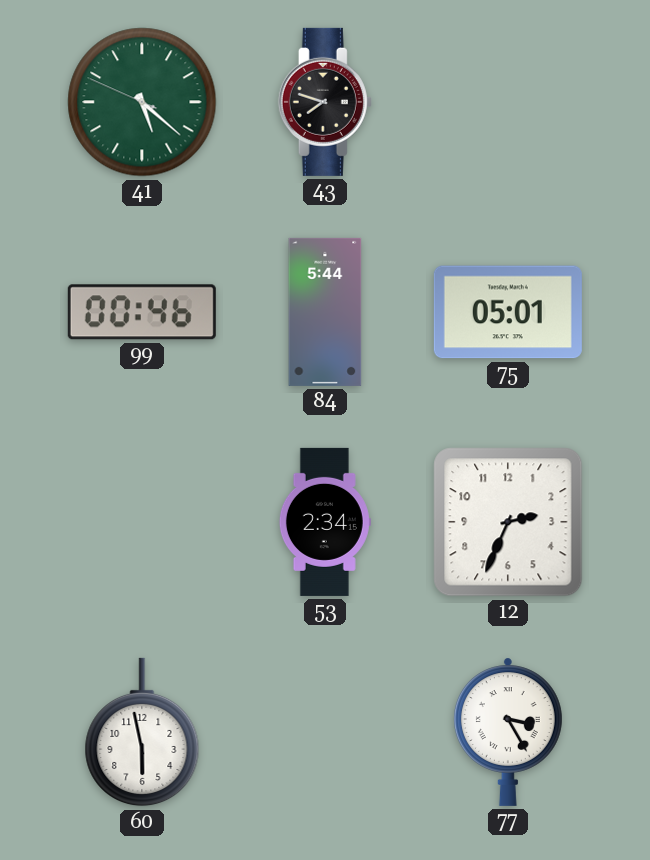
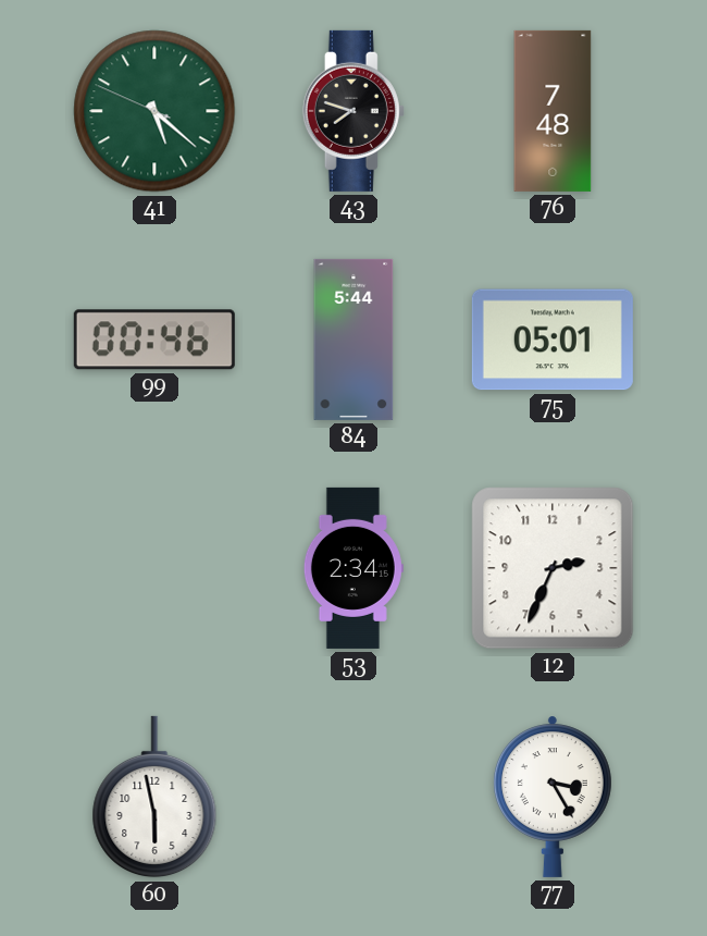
76: none -> 7:48
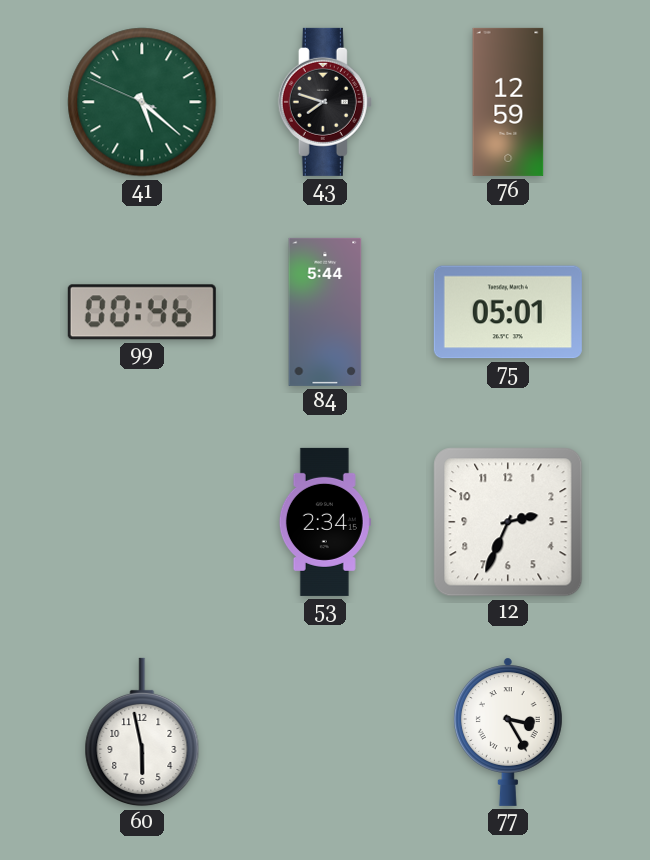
76: 7:48 -> 12:59
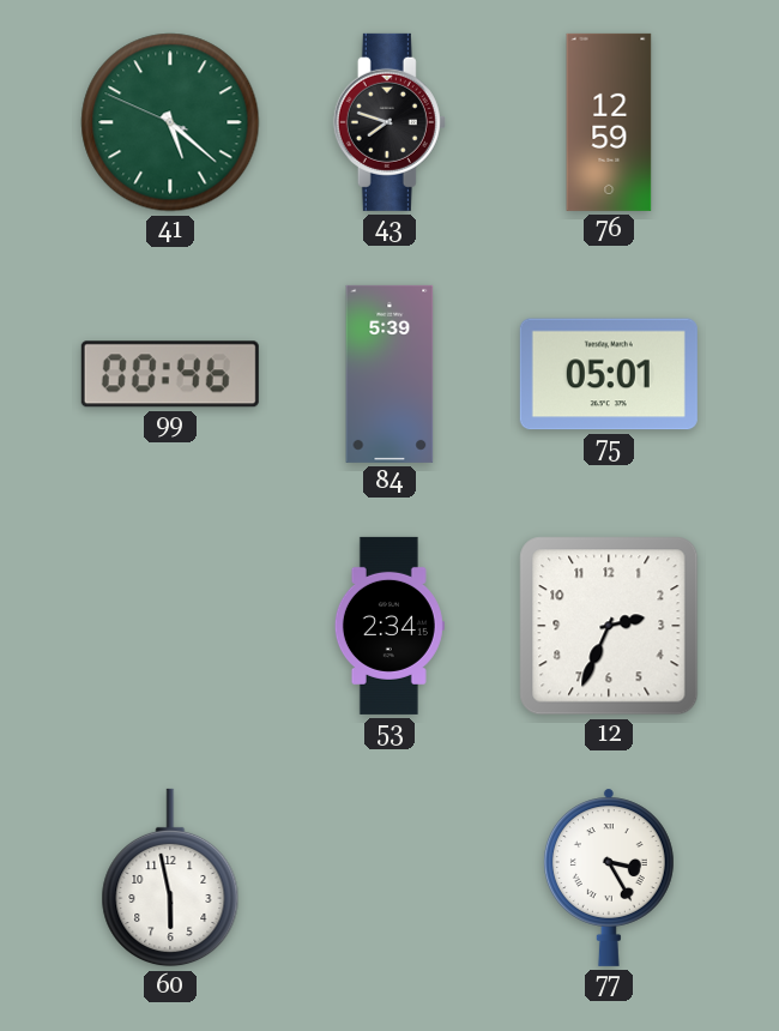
84: 5:44 -> 5:39
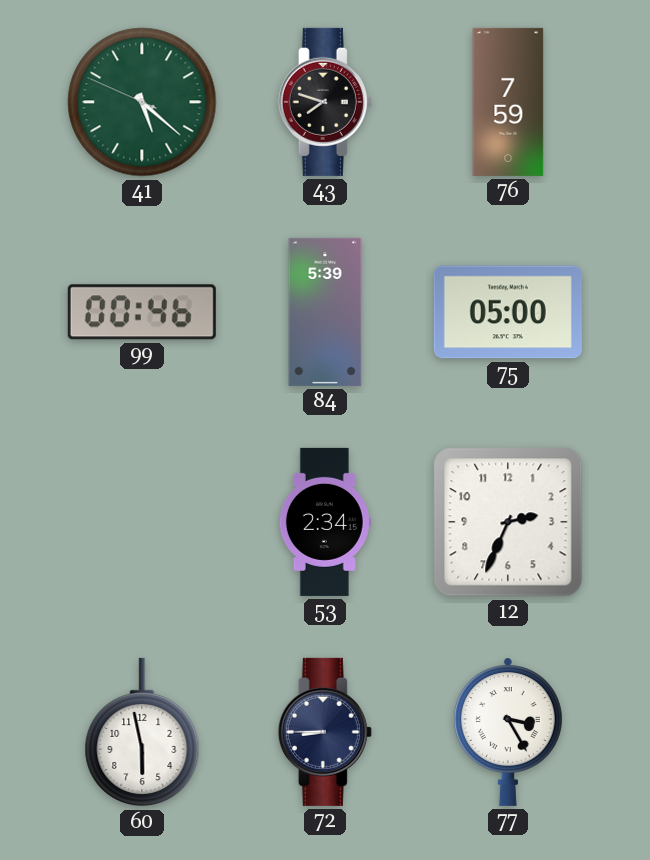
76: 12:59 -> 7:59
75: 05:01 -> 05:00
72: none -> 8:45
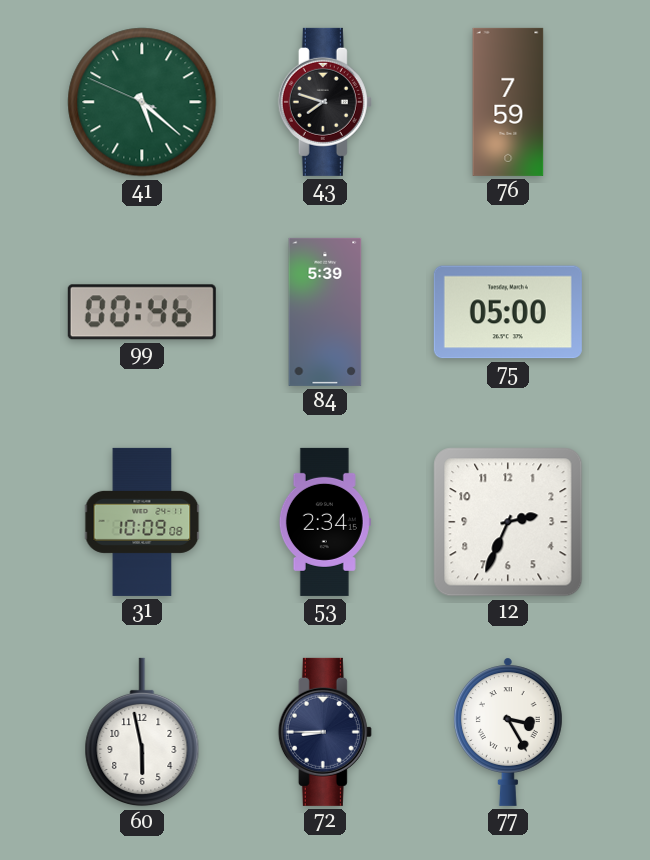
31: none -> 10:09
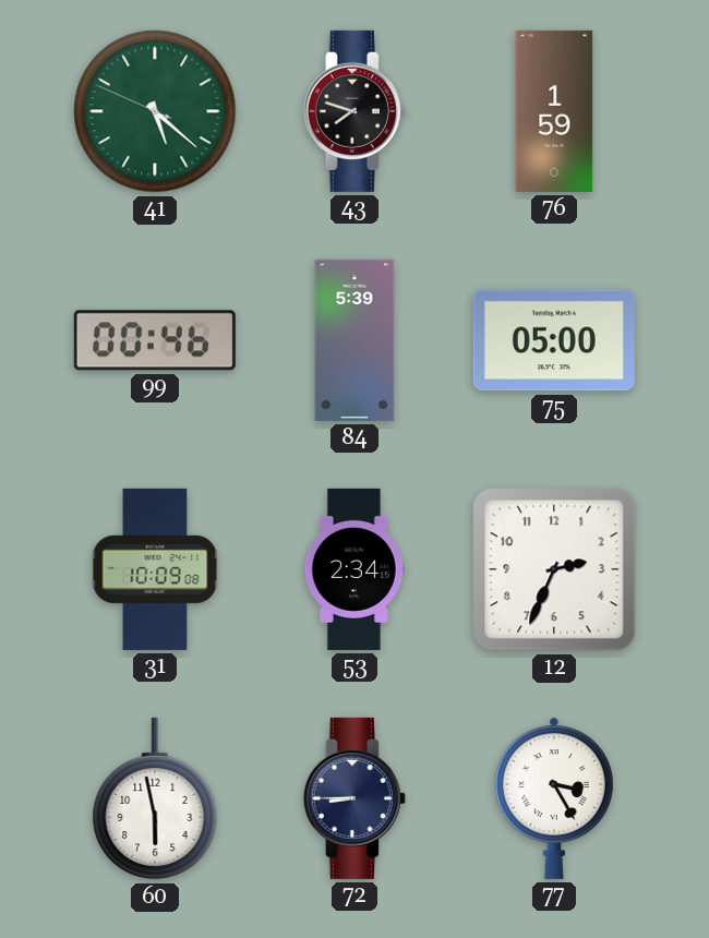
76: 7:59 -> 1:59
